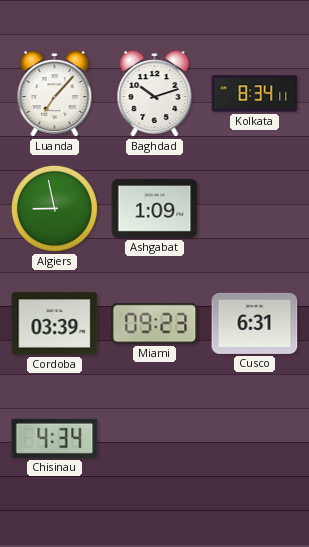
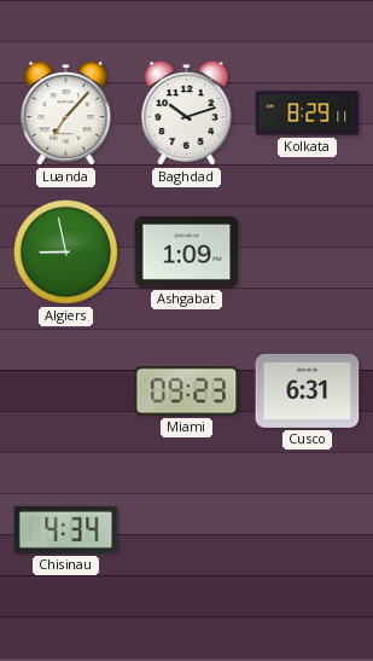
Kolkata: 8:34 -> 8:29
Cordoba: 03:39 -> none
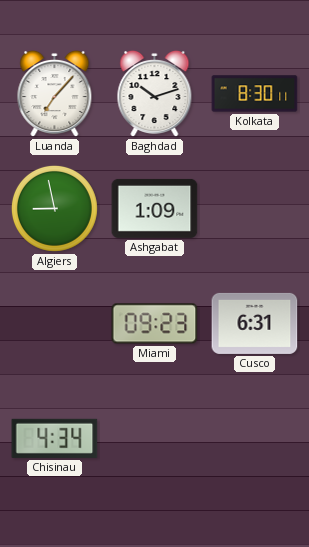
Kolkata: 8:29 -> 8:30
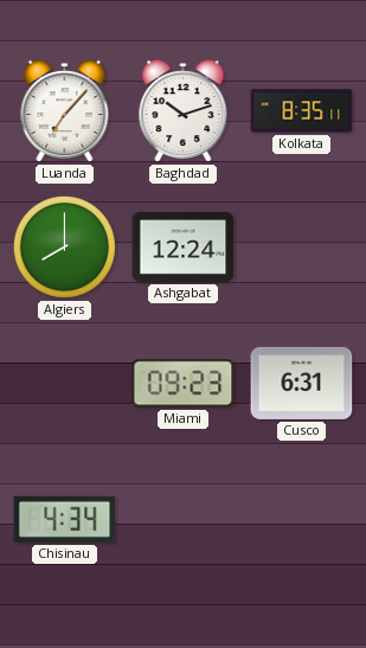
Kolkata: 8:30 -> 8:35
Algiers: 8:58 -> 8:00
Ashgabat: 1:09 -> 12:24
